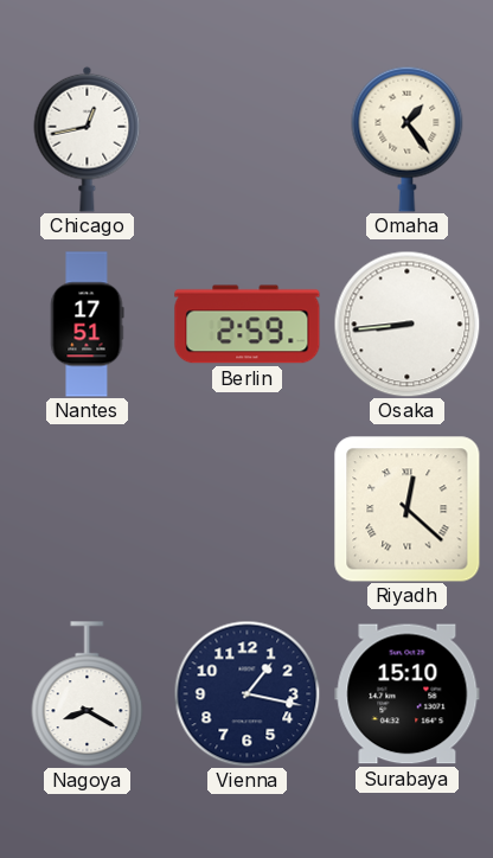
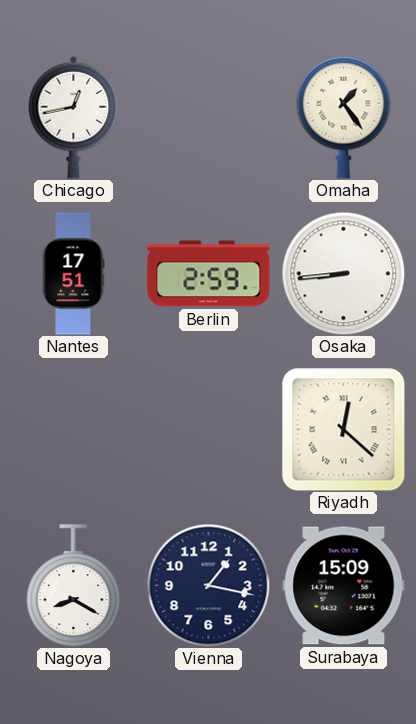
Surabaya: 15:10 -> 15:09
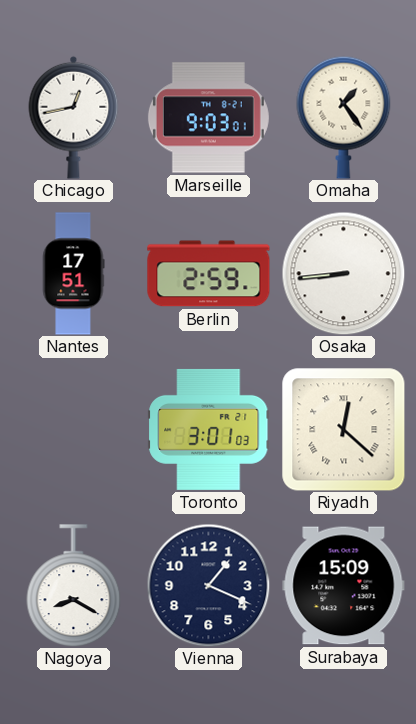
Marseille: none -> 9:03
Toronto: none -> 3:01
Vienna: 1:17 -> 1:19
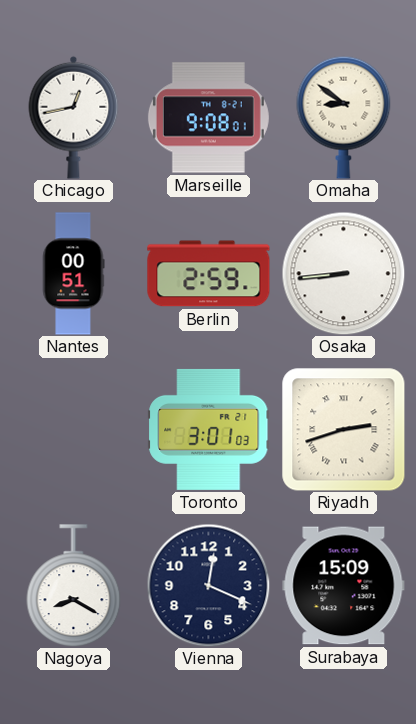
Marseille: 9:03 -> 9:08
Omaha: 1:24 -> 8:51
Nantes: 17:51 -> 00:51
Riyadh: 12:22 -> 2:42
Vienna: 1:19 -> 12:19
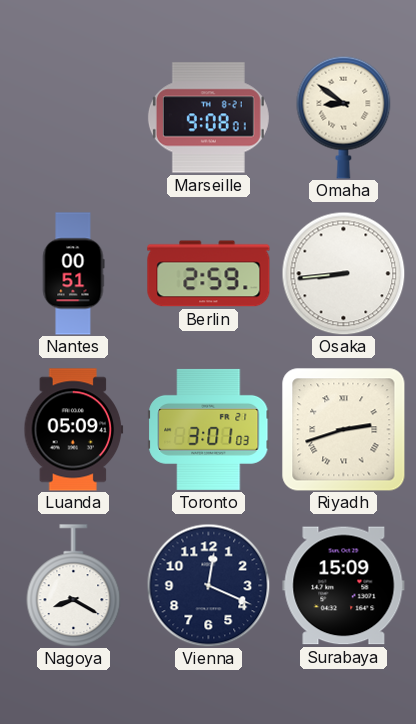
Chicago: 12:43 -> none
Luanda: none -> 05:09
